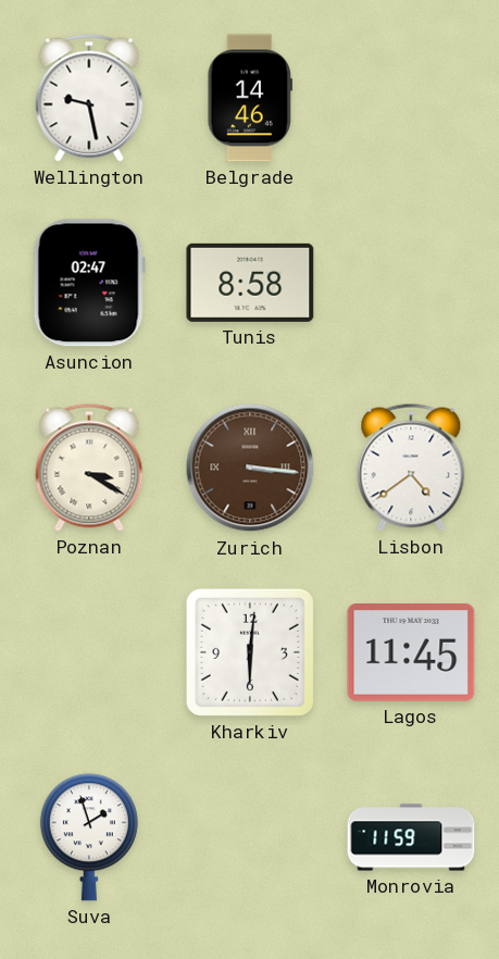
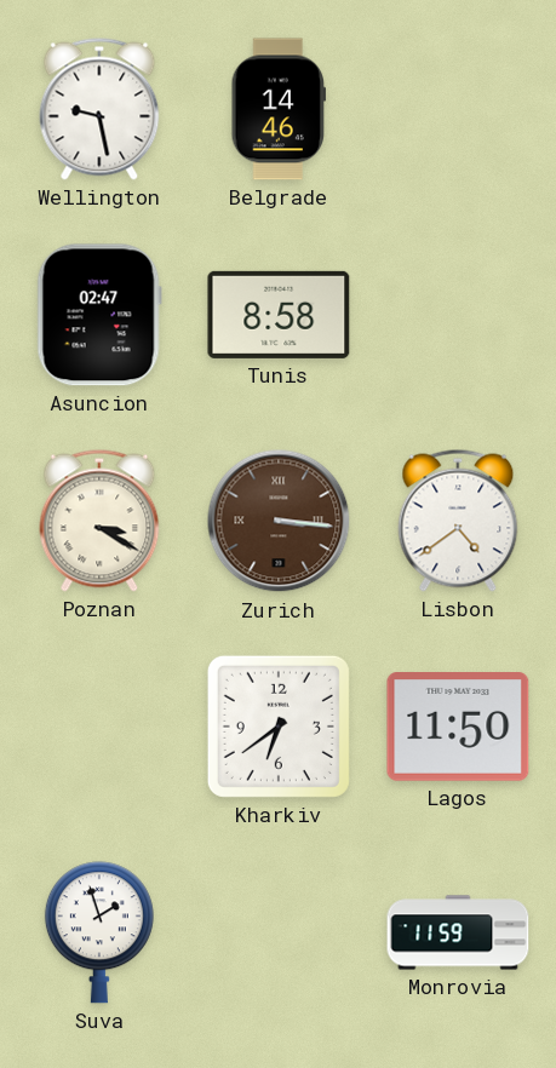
Kharkiv: 6:01 -> 6:39
Lagos: 11:45 -> 11:50
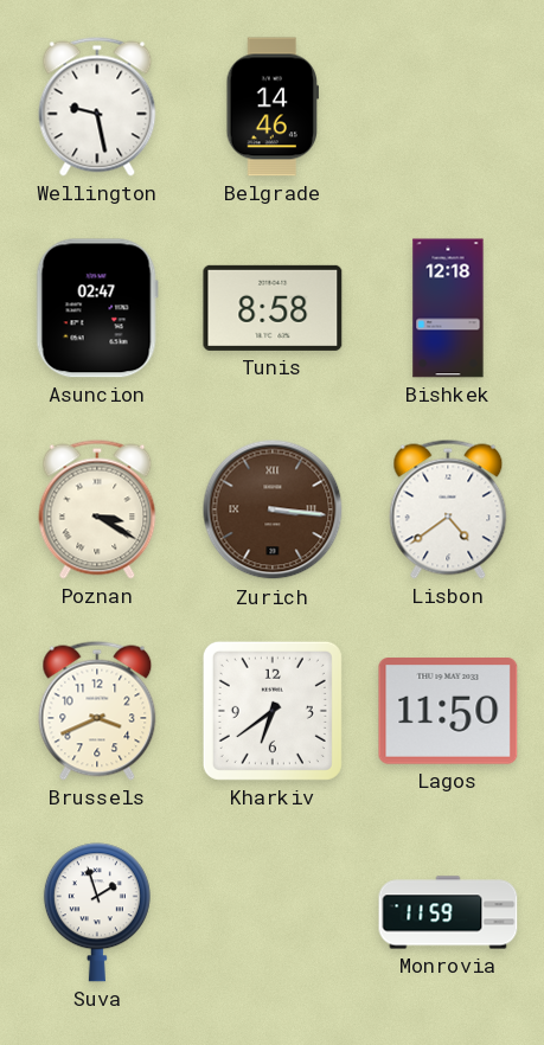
Bishkek: none -> 12:18
Brussels: none -> 3:41
